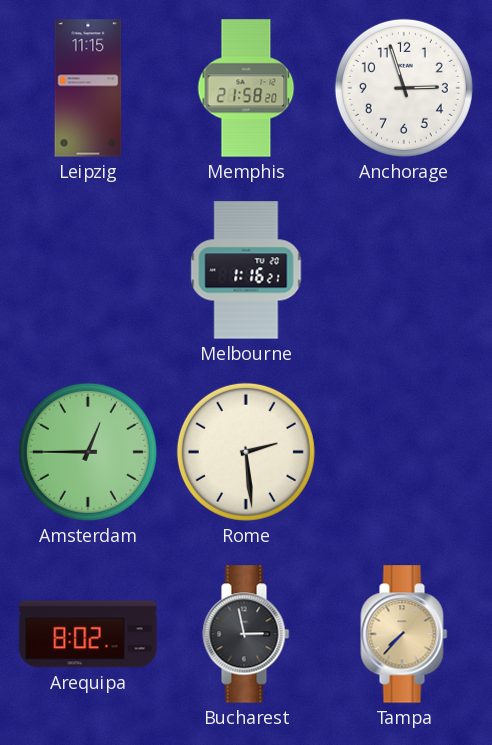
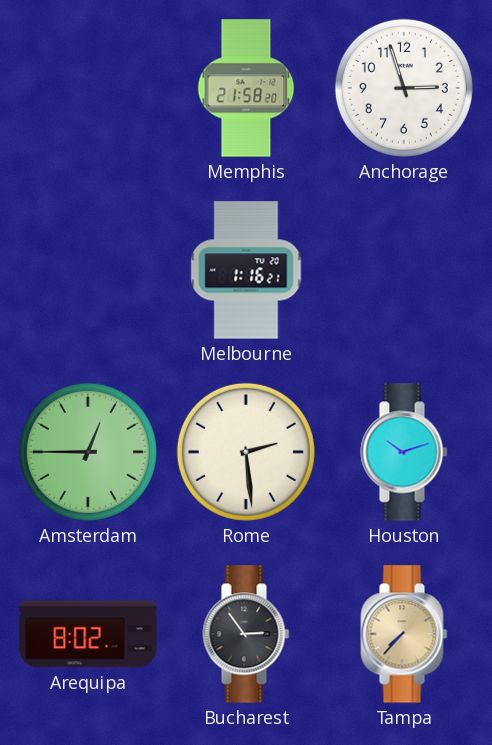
Leipzig: 11:15 -> none
Houston: none -> 10:12
Bucharest: 2:58 -> 2:54
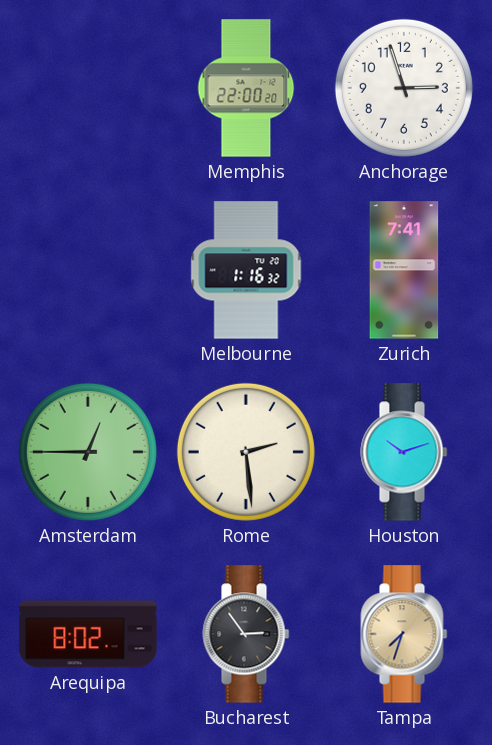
Memphis: 21:58 -> 22:00
Melbourne: 1:16:21 -> 1:16:32
Zurich: none -> 7:41
Tampa: 7:37 -> 7:33
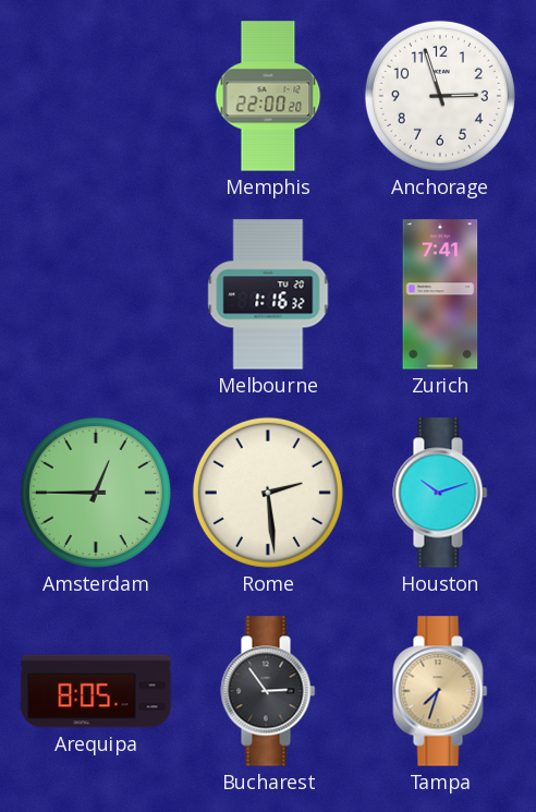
Arequipa: 8:02 -> 8:05
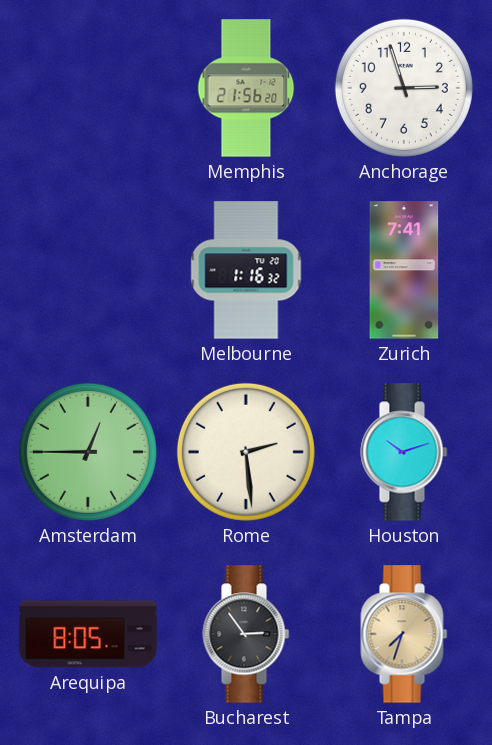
Memphis: 22:00 -> 21:56
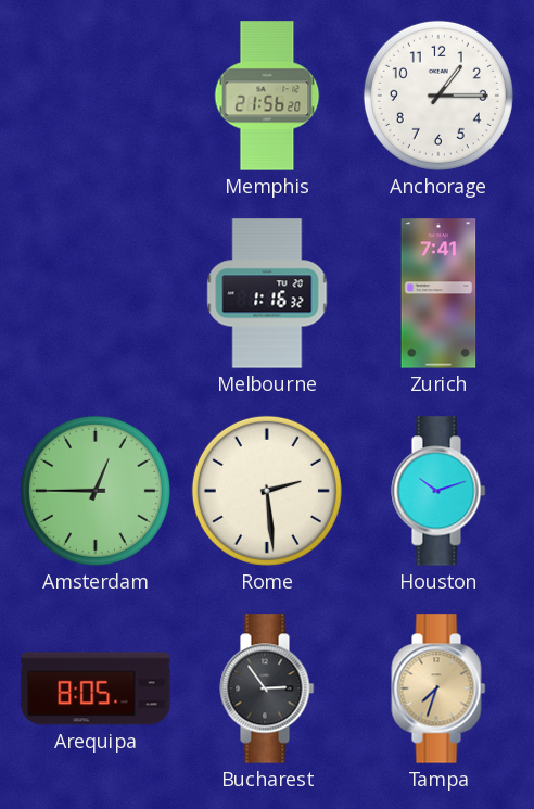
Anchorage: 2:57 -> 1:15
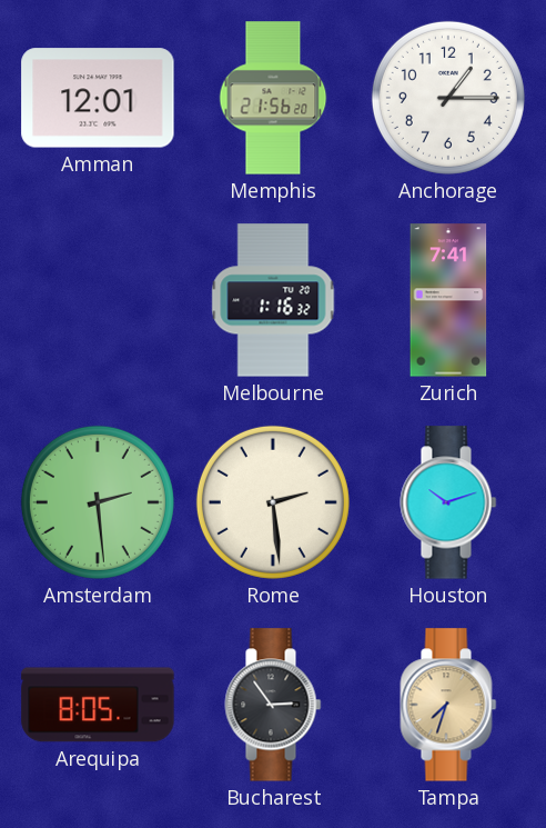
Amman: none -> 12:01
Amsterdam: 12:45 -> 2:29
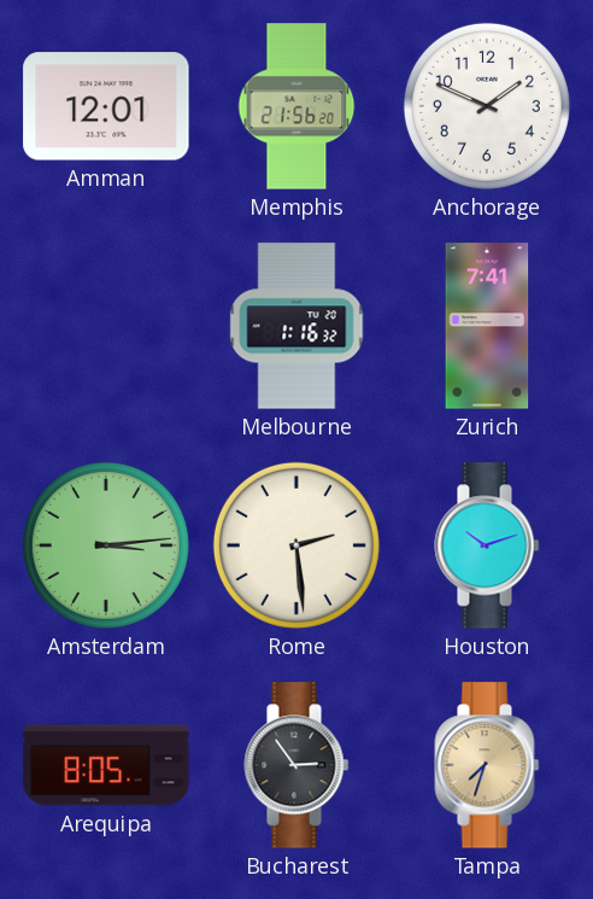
Anchorage: 1:15 -> 1:49
Amsterdam: 2:29 -> 3:14
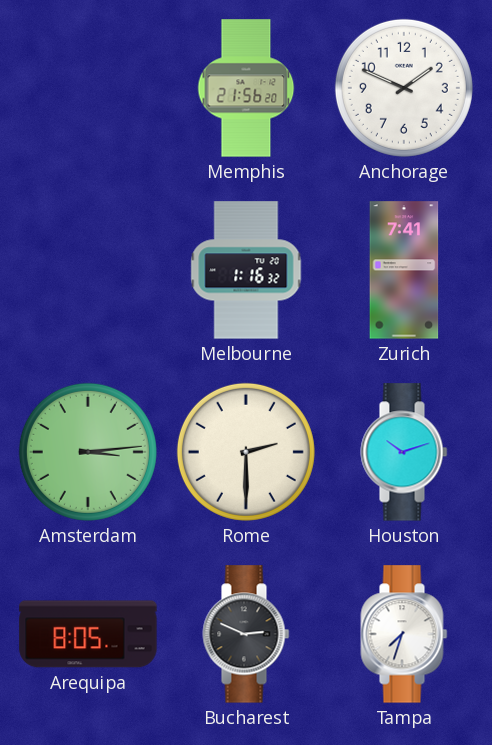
Amman: 12:01 -> none
Rome: 2:29 -> 2:30
Bucharest: 2:54 -> 2:49
Tampa dial: champagne -> white
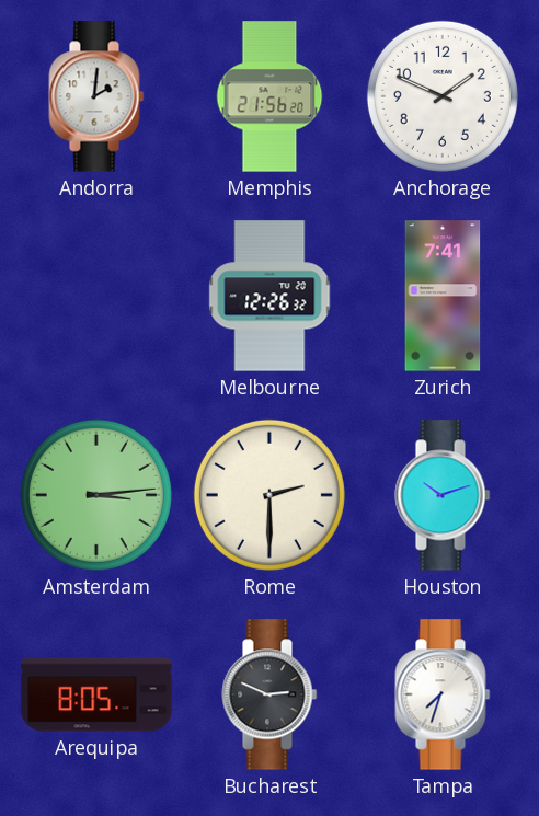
Andorra: none -> 2:01
Melbourne: 1:16 -> 12:26
